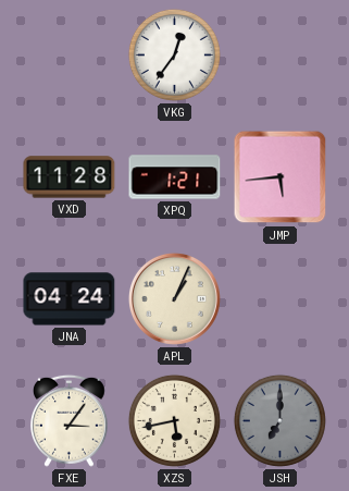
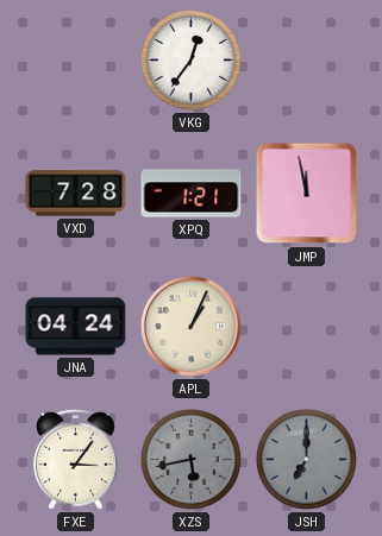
VXD: 11:28 -> 7:28
JMP: 5:44 -> 11:58
XZS dial: cream -> grey
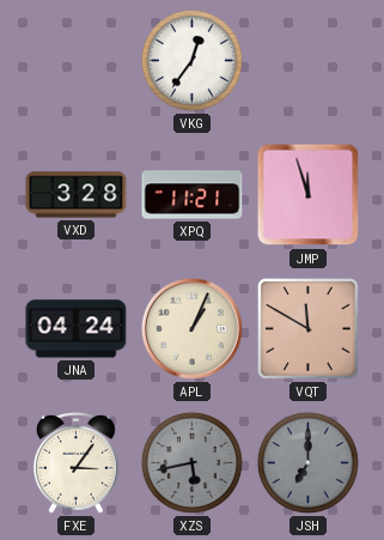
VXD: 7:28 -> 3:28
XPQ: 1:21 -> 11:21
JMP: 11:58 -> 11:57
VQT: none -> 11:50
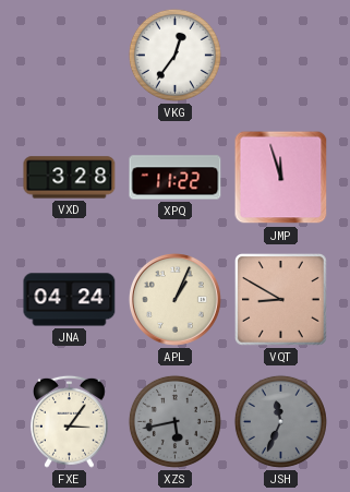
XPQ: 11:21 -> 11:22
VQT: 11:50 -> 8:50
JSH: 7:00 -> 11:34
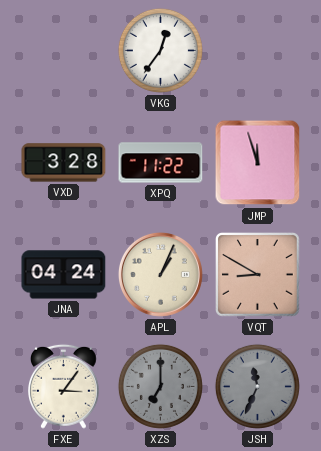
XZS: 5:43 -> 7:00
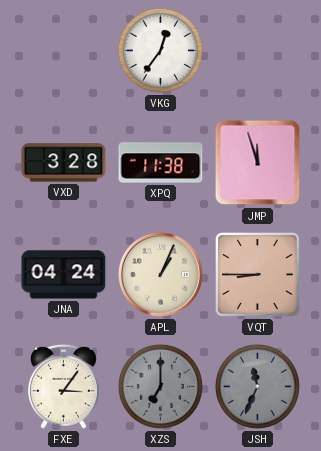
XPQ: 11:22 -> 11:38
VQT: 8:50 -> 8:45
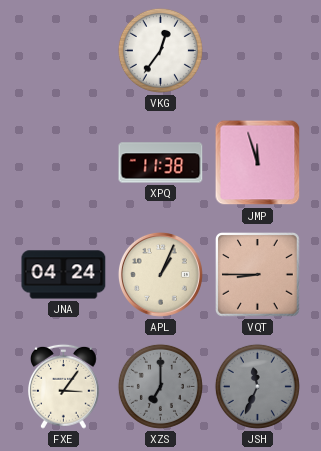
VXD: 3:28 -> none
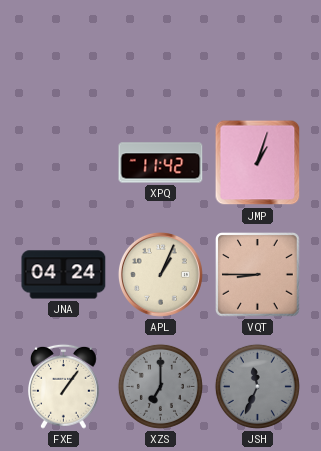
VKG: 12:36 -> none
XPQ: 11:38 -> 11:42
JMP: 11:57 -> 1:03
FXE: 3:06 -> 1:06
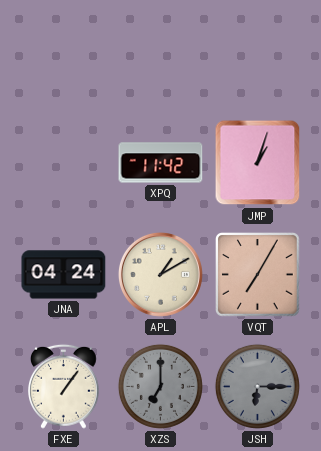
APL: 1:04 -> 1:10
VQT: 8:45 -> 7:05
JSH: 11:34 -> 6:15
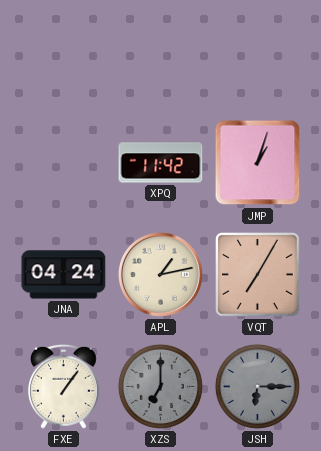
APL: 1:10 -> 1:13
